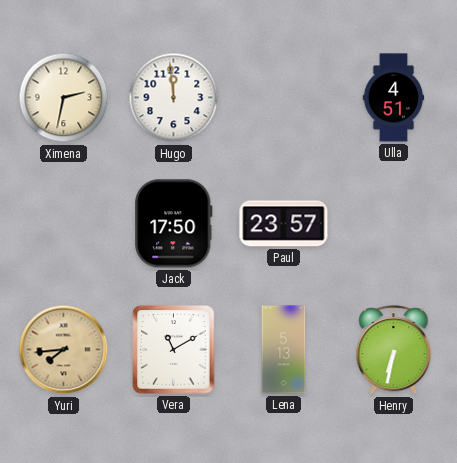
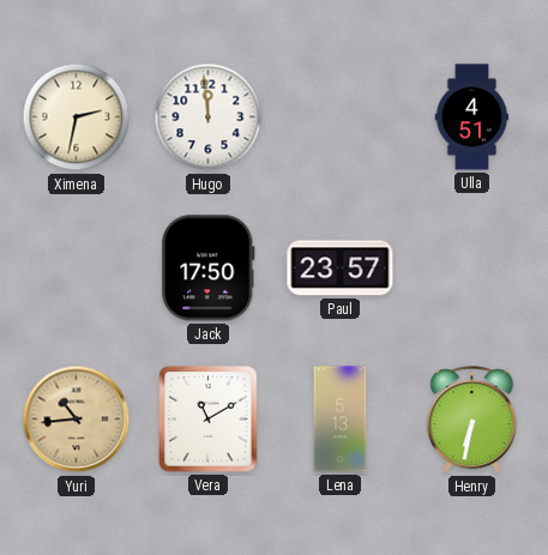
Yuri: 7:44 -> 10:44
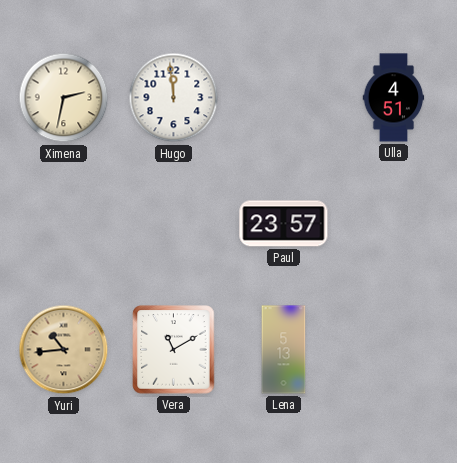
Jack: 17:50 -> none
Henry: 6:32 -> none
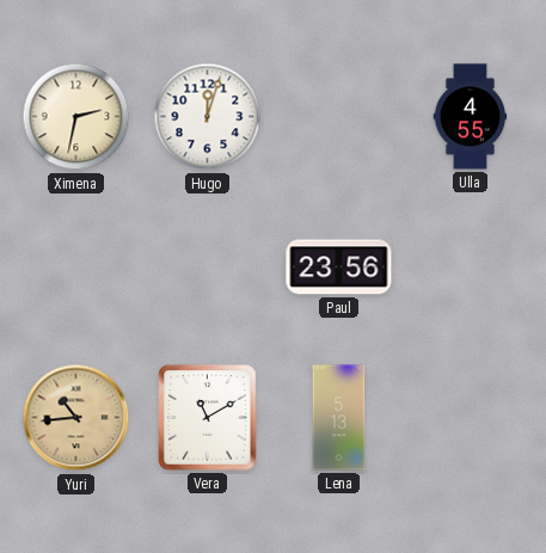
Hugo: 11:59 -> 12:03
Ulla: 4:51 -> 4:55
Paul: 23:57 -> 23:56
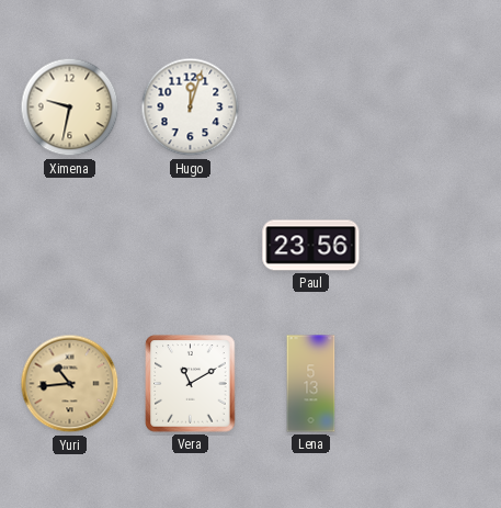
Ximena: 2:32 -> 9:32
Ulla: 4:55 -> none
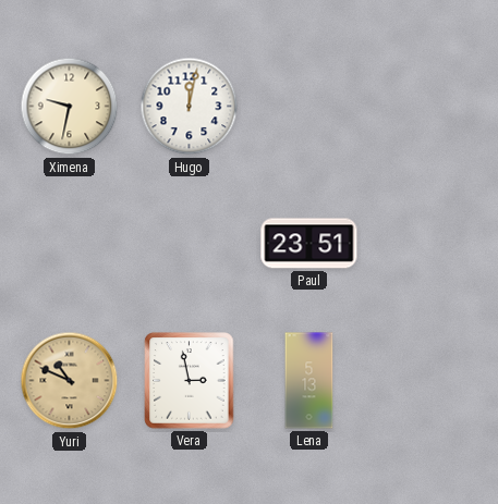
Hugo: 12:03 -> 12:02
Paul: 23:56 -> 23:51
Yuri: 10:44 -> 10:49
Vera: 11:10 -> 2:58
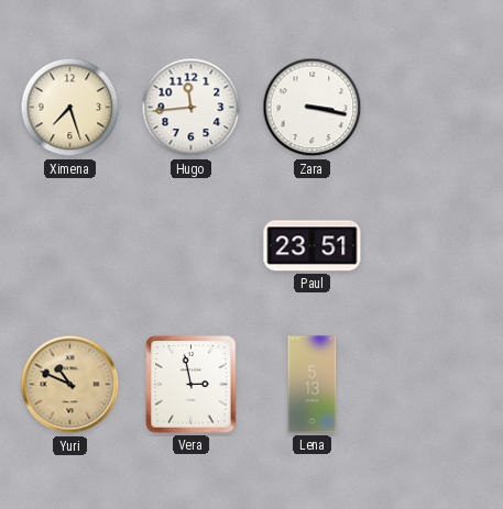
Ximena: 9:32 -> 7:27
Hugo: 12:02 -> 11:44
Zara: none -> 3:17
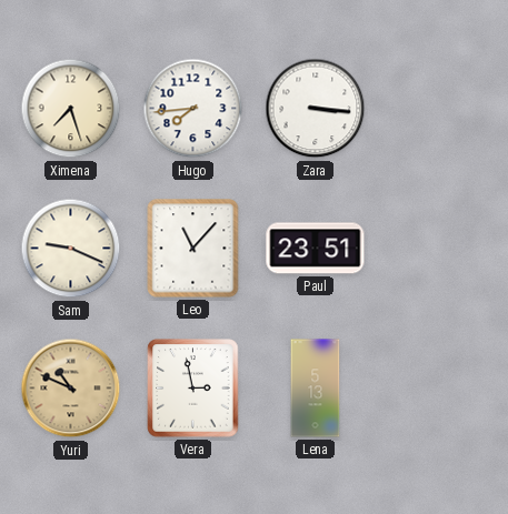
Hugo: 11:44 -> 7:44
Zara: 3:17 -> 3:16
Sam: none -> 9:19
Leo: none -> 11:07
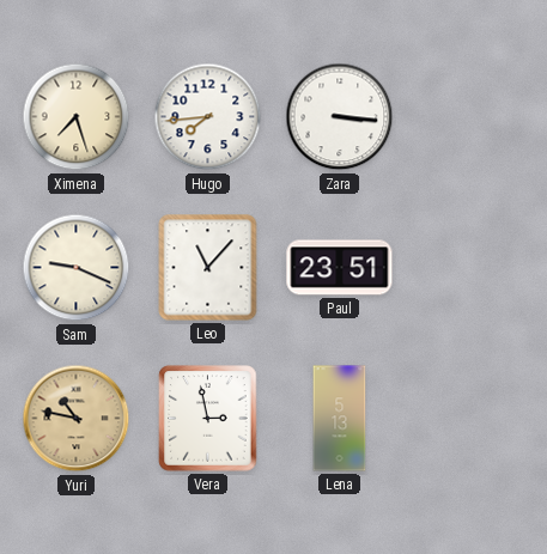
Yuri: 10:49 -> 10:47
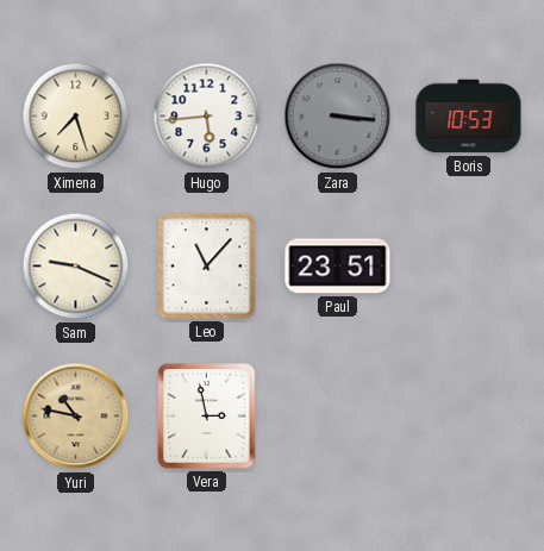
Hugo: 7:44 -> 5:44
Zara dial: white -> grey
Boris: none -> 10:53
Lena: 5:13 -> none
